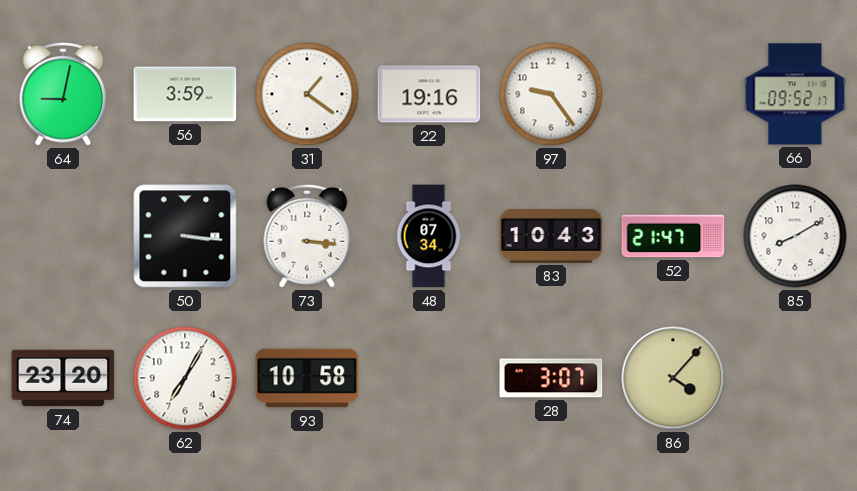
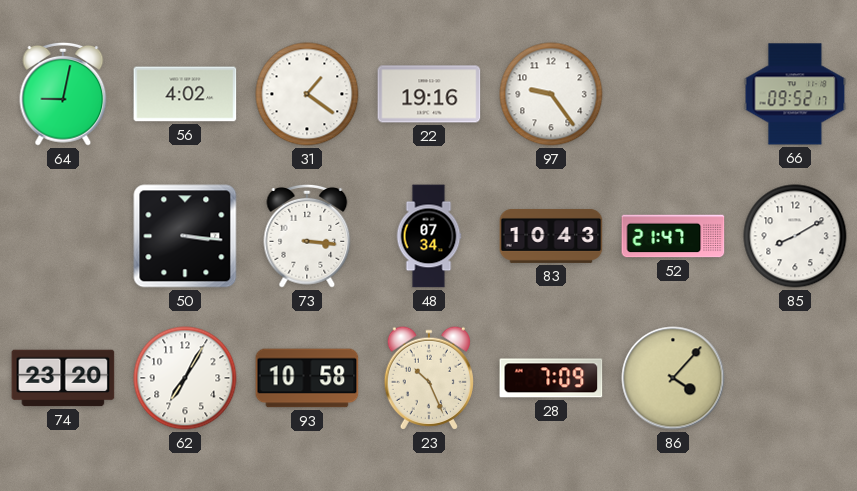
56: 3:59 -> 4:02
23: none -> 10:26
28: 3:07 -> 7:09
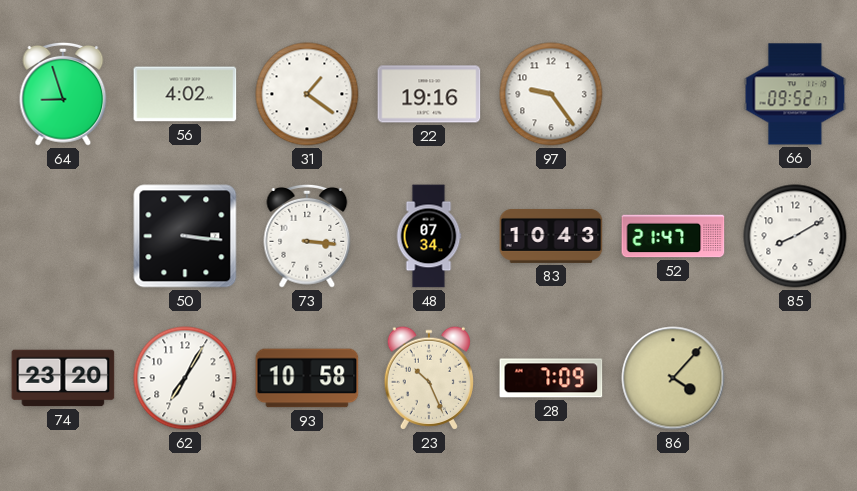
64: 9:02 -> 8:57
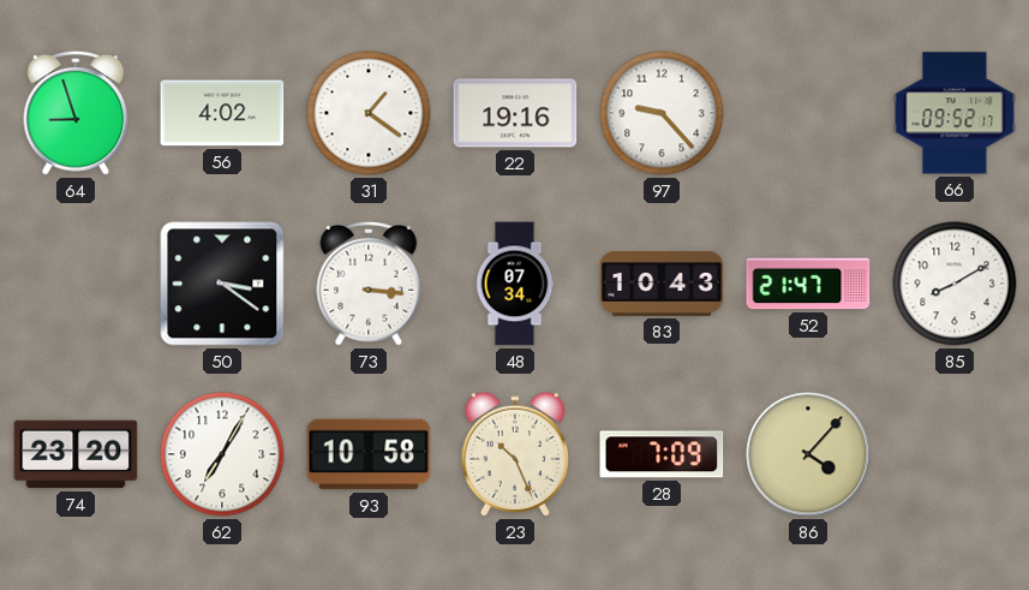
97: 9:24 -> 9:23
50: 3:16 -> 3:21
